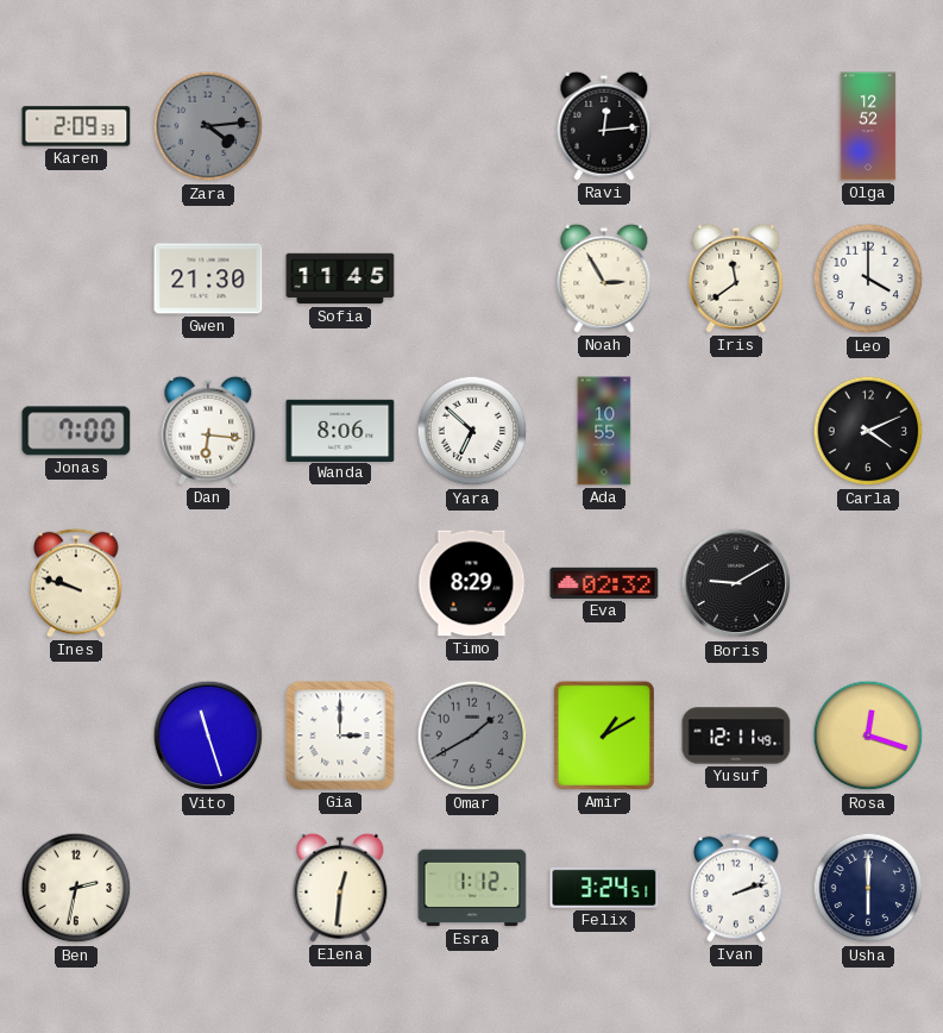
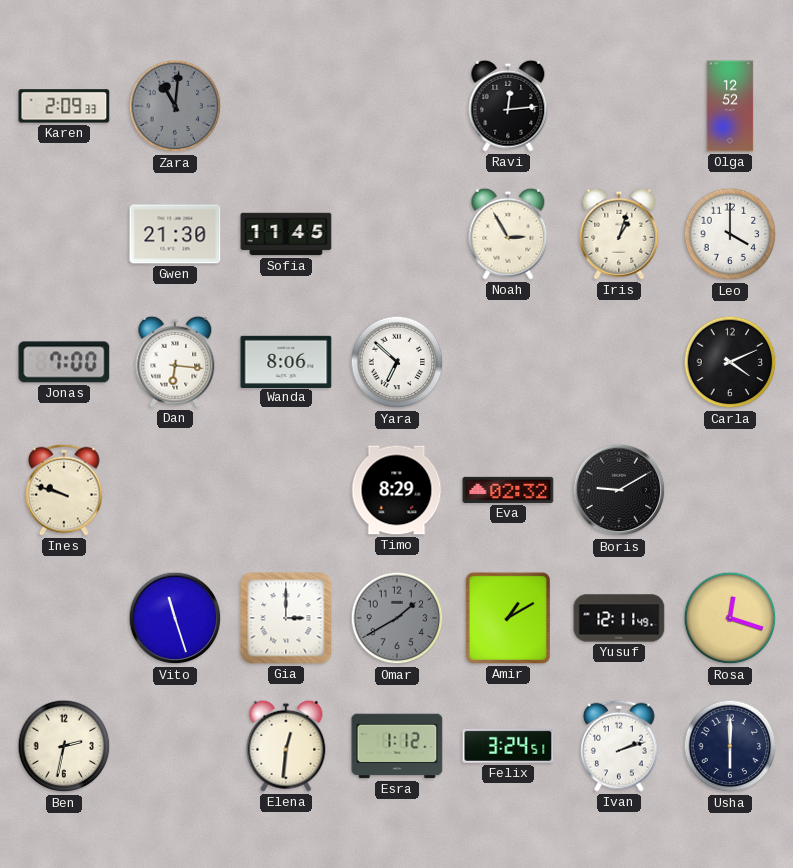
Zara: 4:14 -> 11:01
Iris: 11:39 -> 1:03
Ada: 10:55 -> none
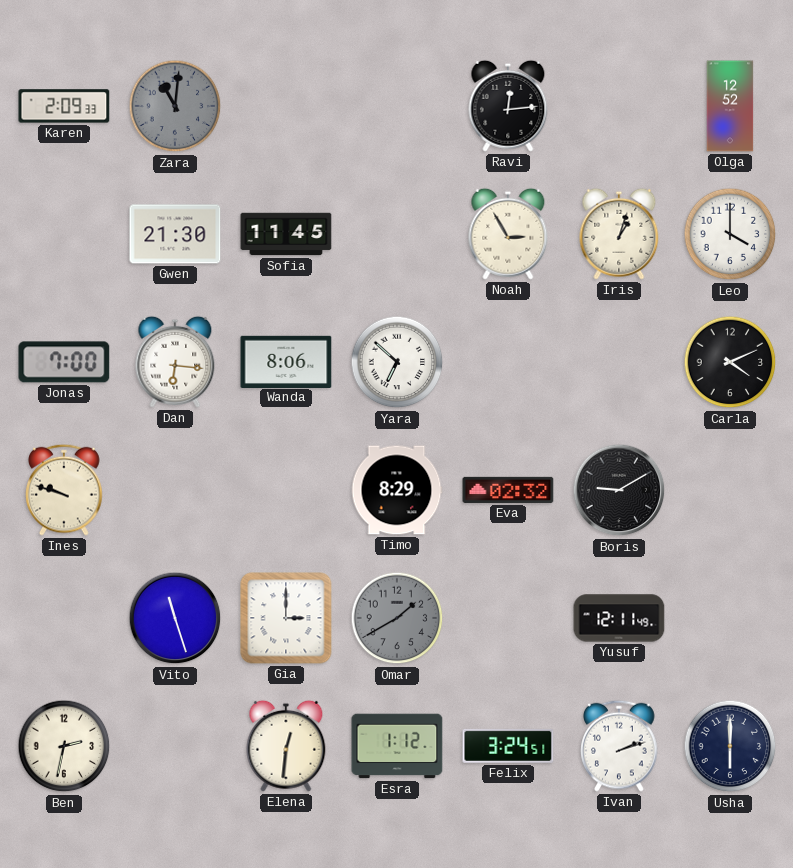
Amir: 1:10 -> none
Rosa: 12:18 -> none
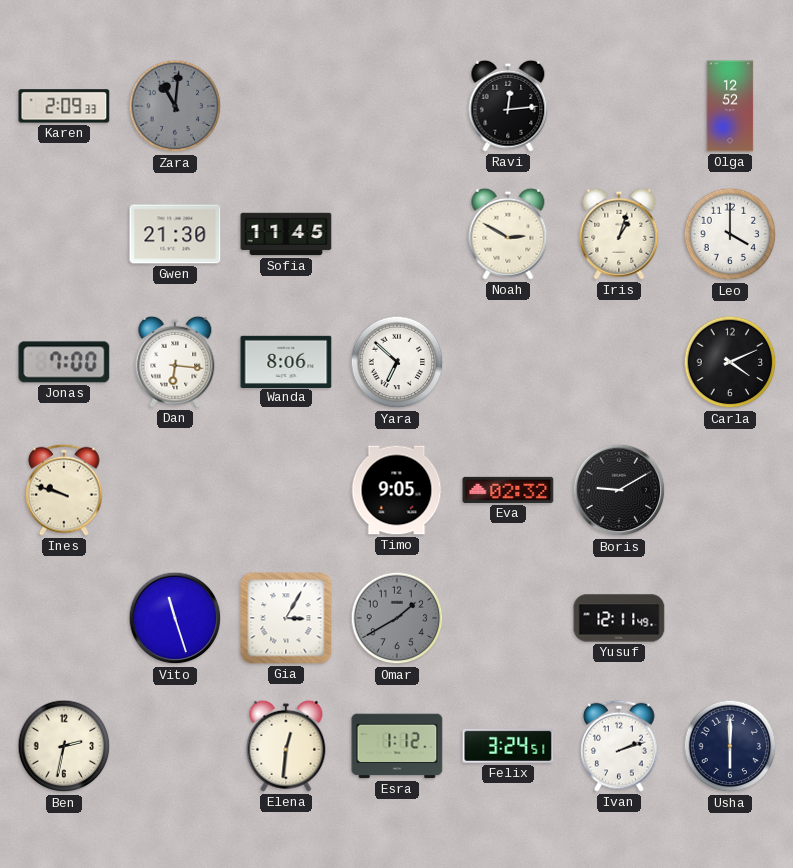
Noah: 2:55 -> 2:50
Timo: 8:29 -> 9:05
Gia: 3:00 -> 3:05
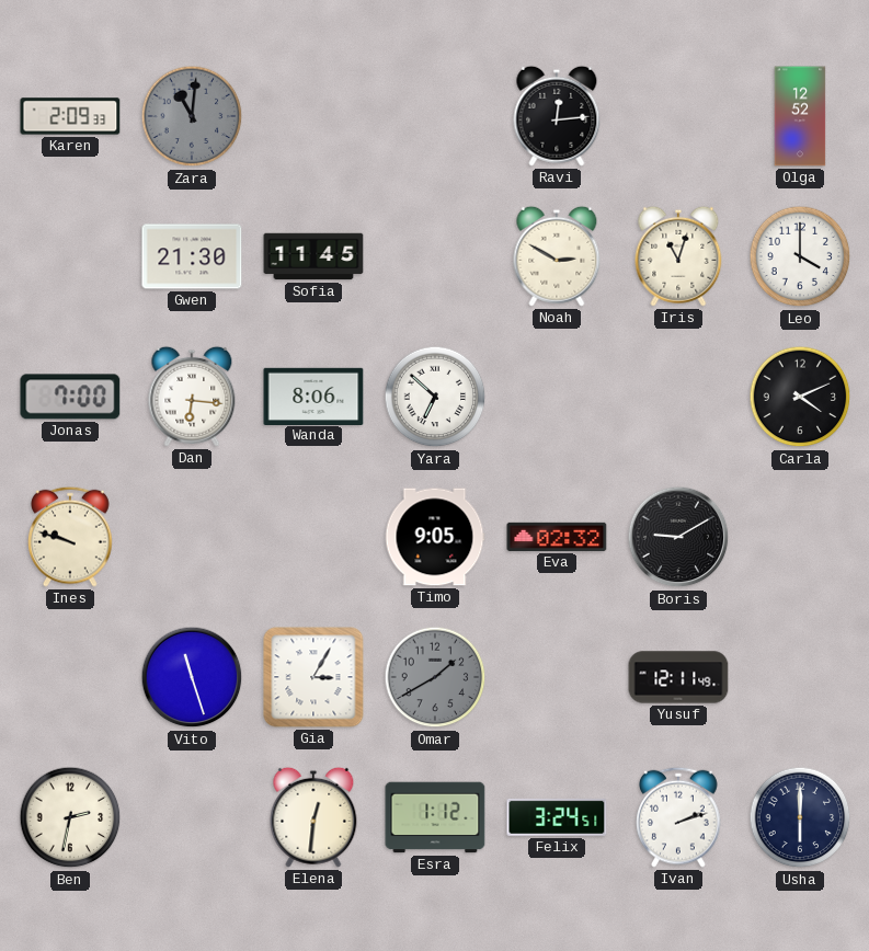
Iris: 1:03 -> 11:03
